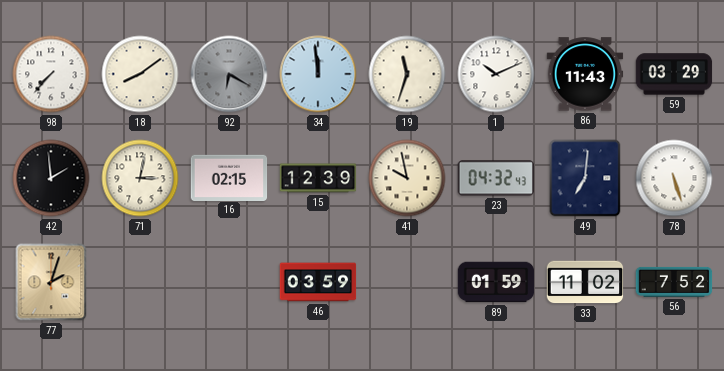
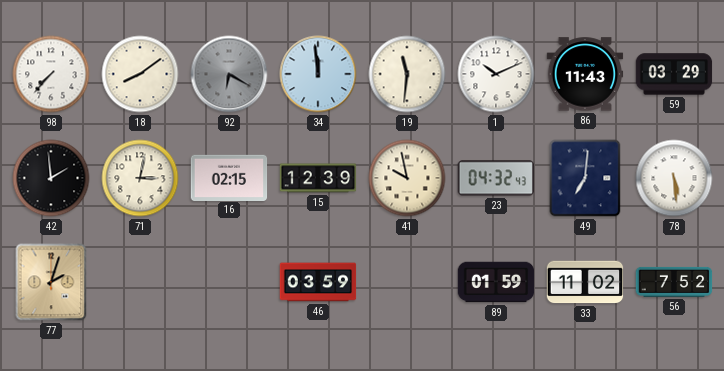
19: 11:33 -> 11:31
78: 5:27 -> 5:29
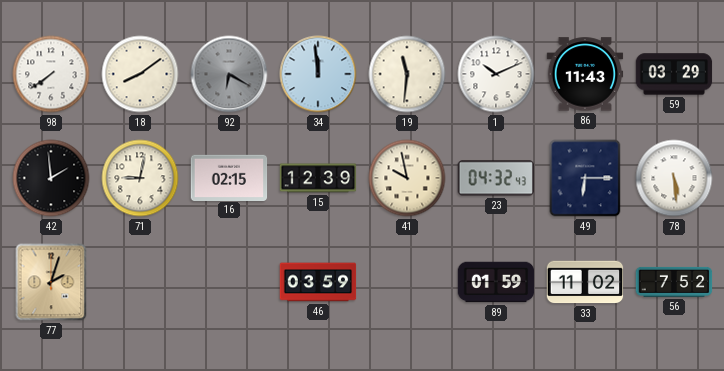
98: 7:37 -> 7:39
71: 3:02 -> 9:02
49: 7:01 -> 6:15
